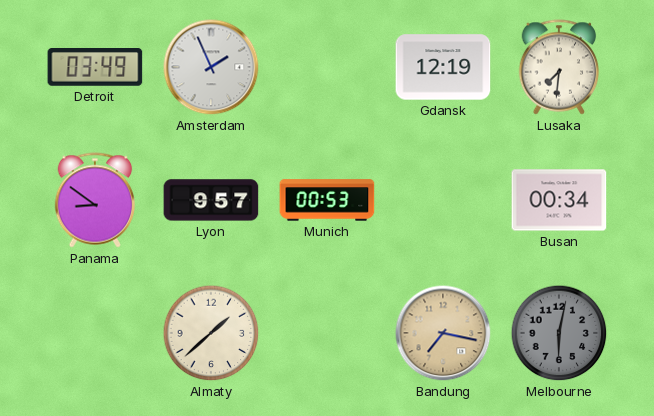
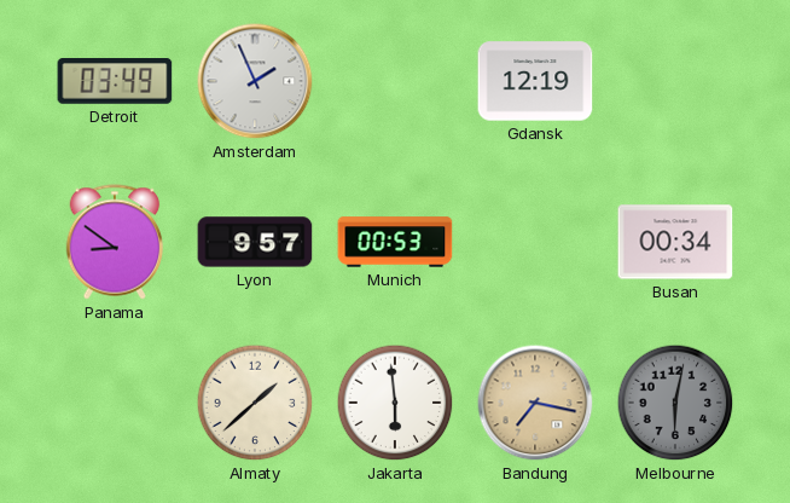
Lusaka: 7:31 -> none
Jakarta: none -> 5:59
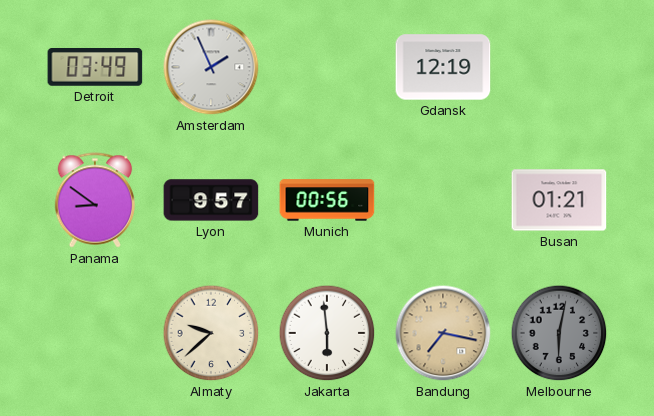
Munich: 00:53 -> 00:56
Busan: 00:34 -> 01:21
Almaty: 1:38 -> 9:38
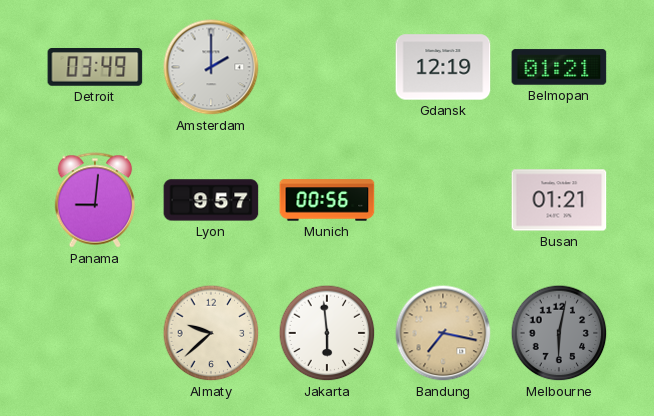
Amsterdam: 1:56 -> 2:00
Belmopan: none -> 01:21
Panama: 8:51 -> 9:01
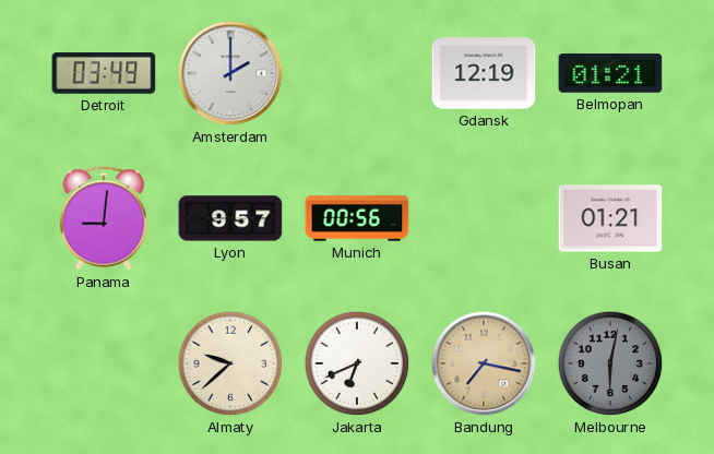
Jakarta: 5:59 -> 6:41
